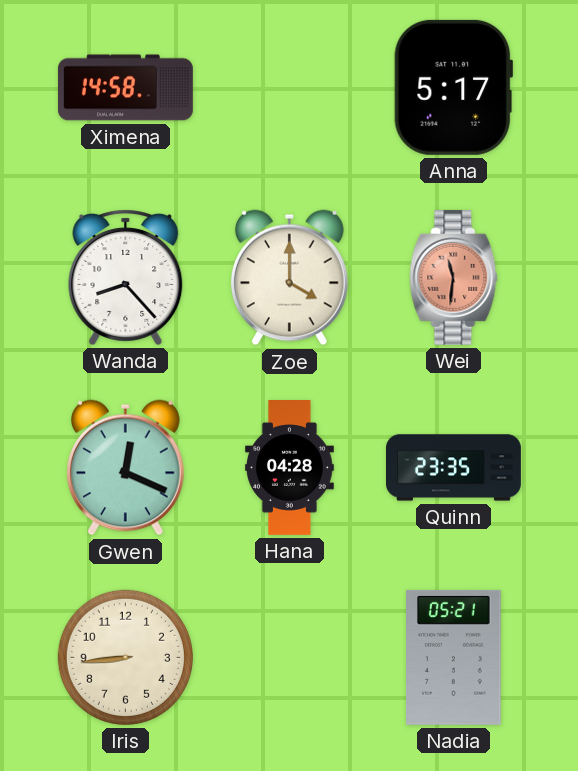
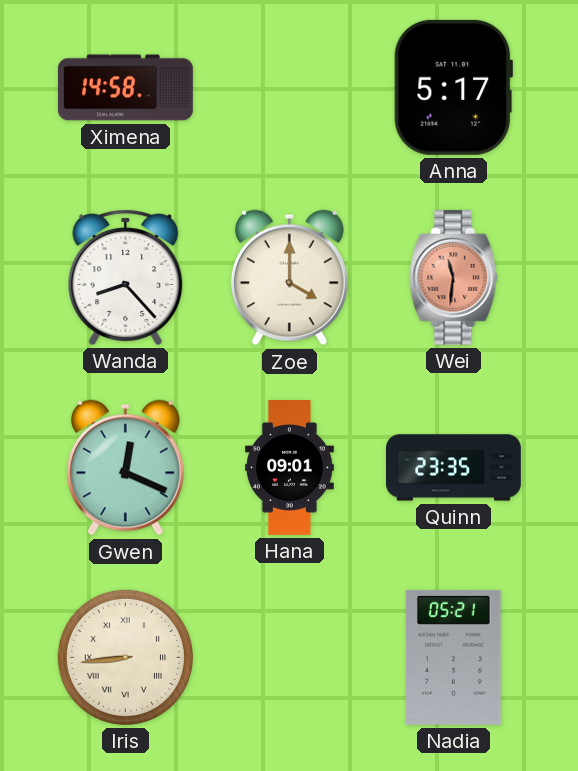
Hana: 04:28 -> 09:01
Iris numerals: Arabic -> Roman
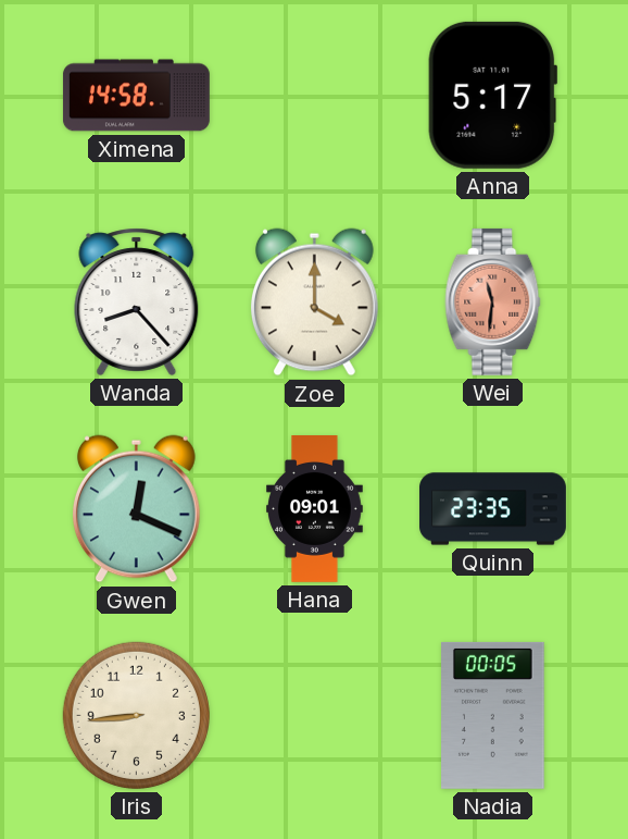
Iris numerals: Roman -> Arabic
Nadia: 05:21 -> 00:05
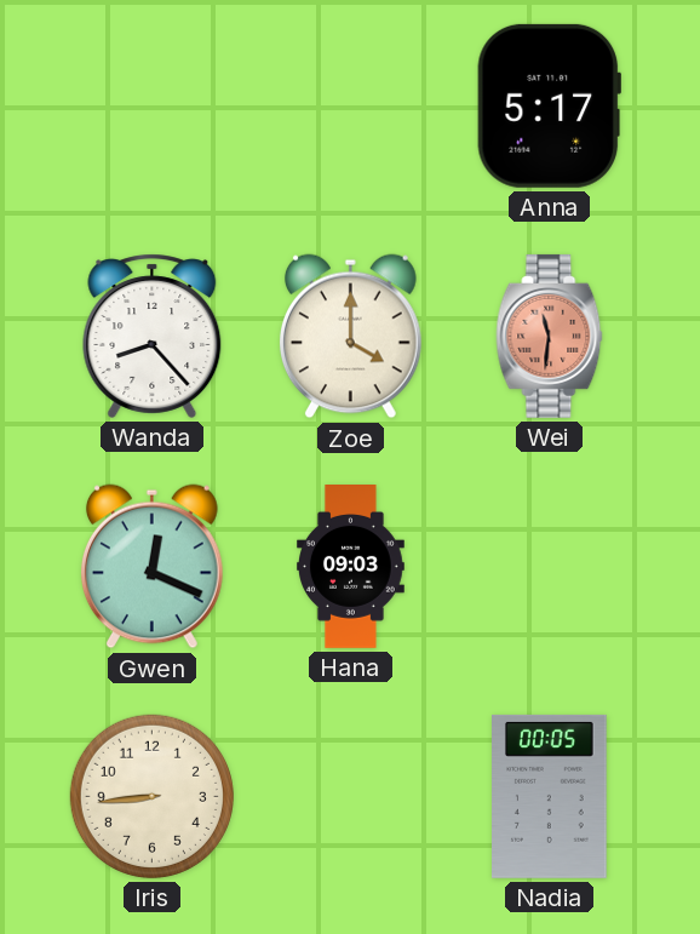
Ximena: 14:58 -> none
Hana: 09:01 -> 09:03
Quinn: 23:35 -> none
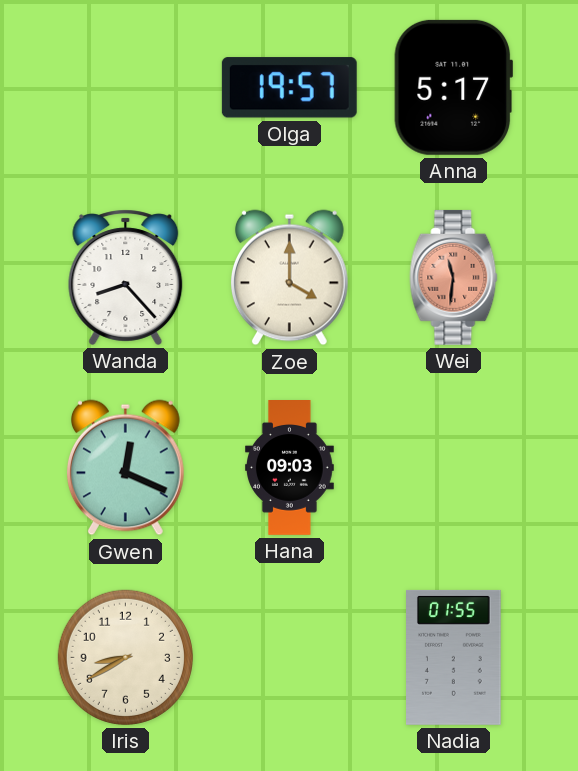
Olga: none -> 19:57
Iris: 8:44 -> 8:40
Nadia: 00:05 -> 01:55
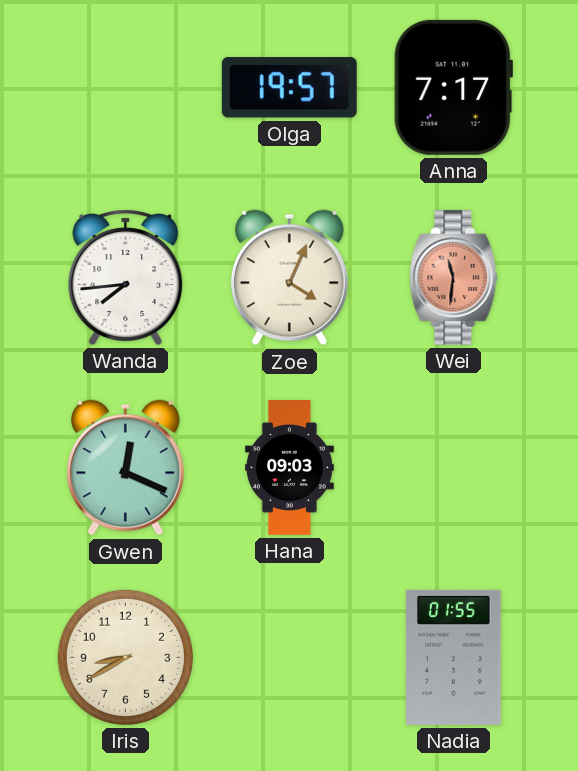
Anna: 5:17 -> 7:17
Wanda: 8:23 -> 7:44
Zoe: 4:00 -> 4:04
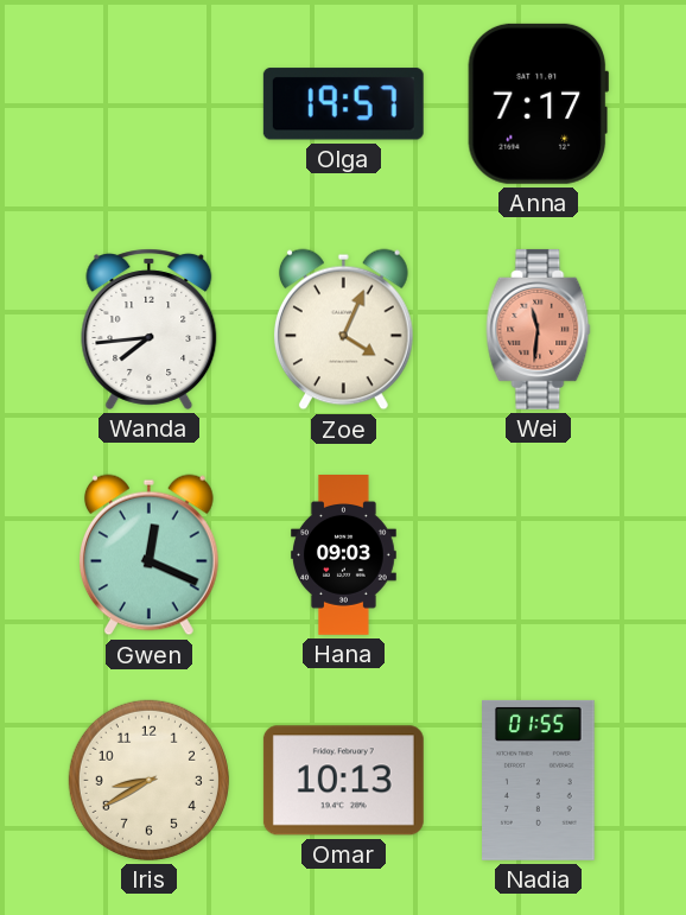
Omar: none -> 10:13
